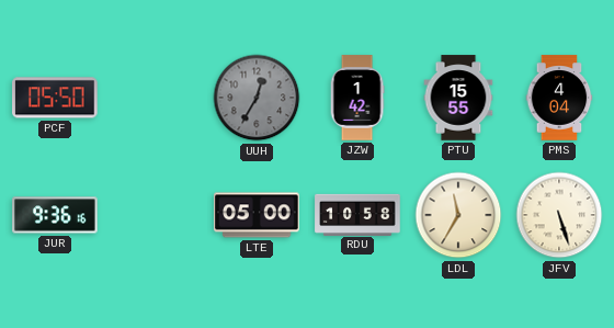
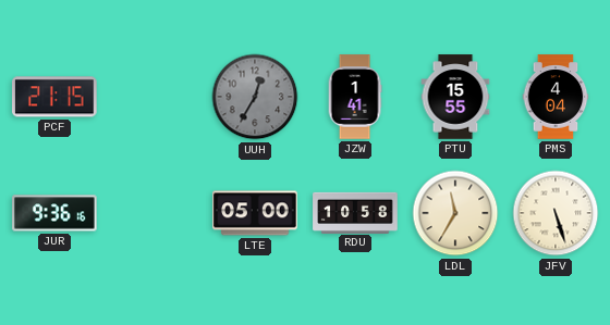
PCF: 05:50 -> 21:15
JZW: 1:42 -> 1:41
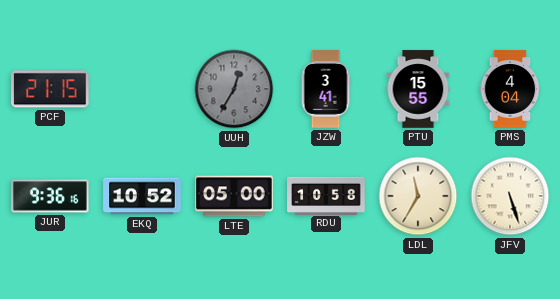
JZW: 1:41 -> 3:41
EKQ: none -> 10:52
